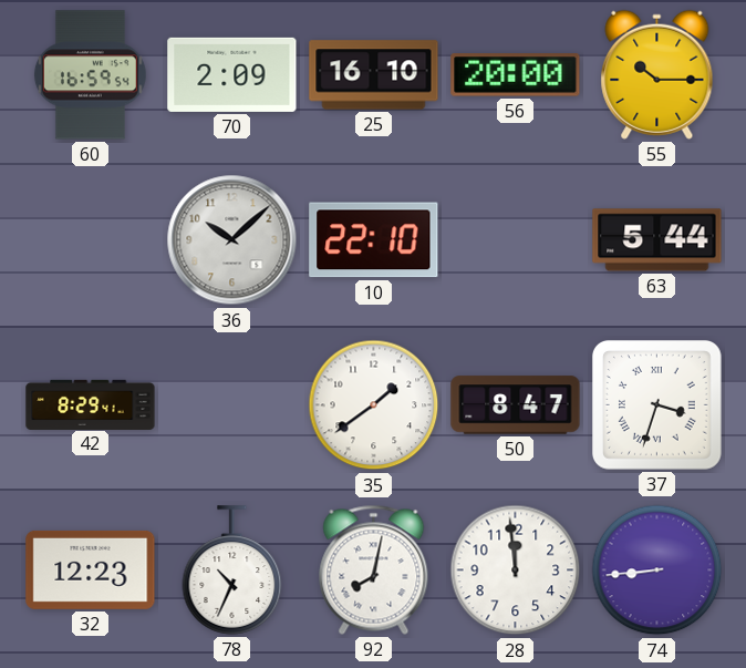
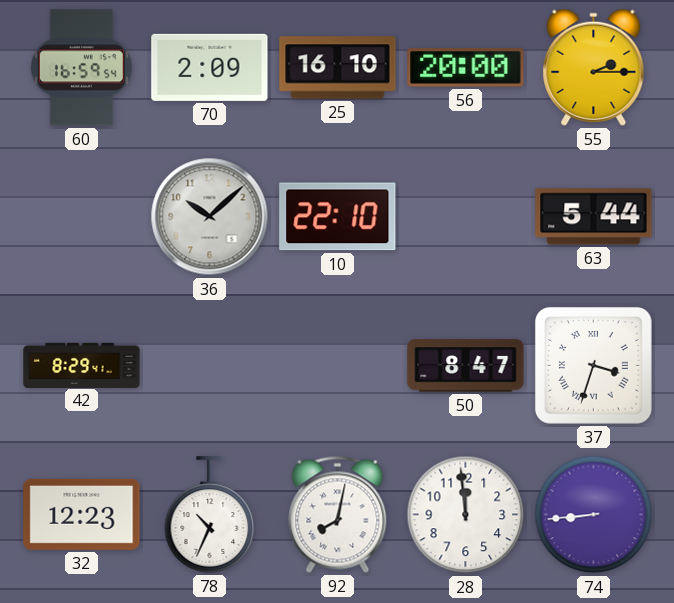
55: 10:15 -> 2:15
35: 1:39 -> none
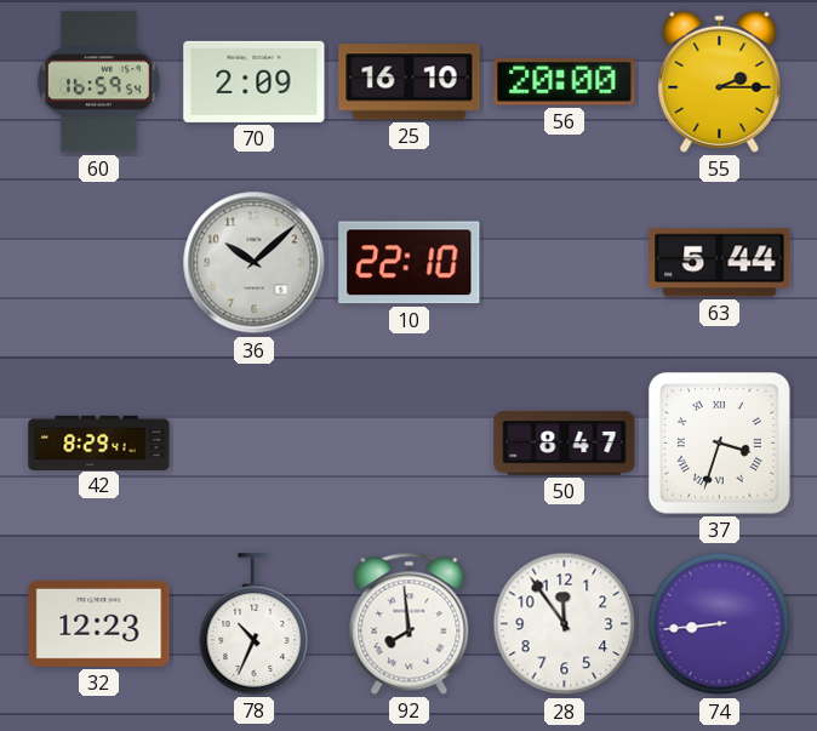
92: 8:02 -> 7:59
28: 11:59 -> 11:54
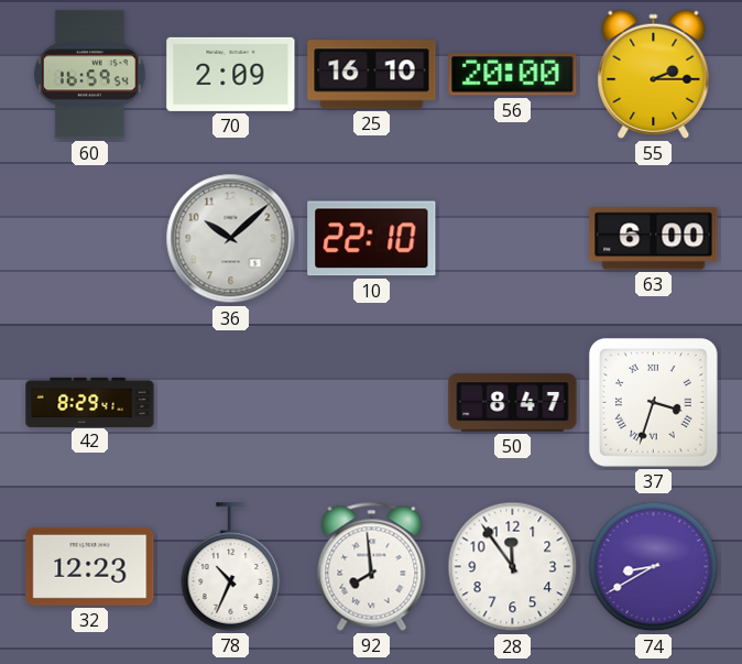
63: 5:44 -> 6:00
74: 8:44 -> 8:40
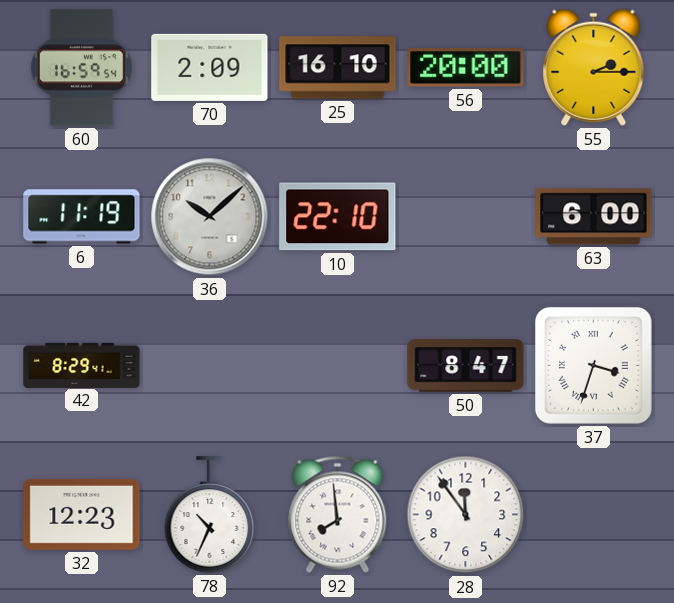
6: none -> 11:19
74: 8:40 -> none
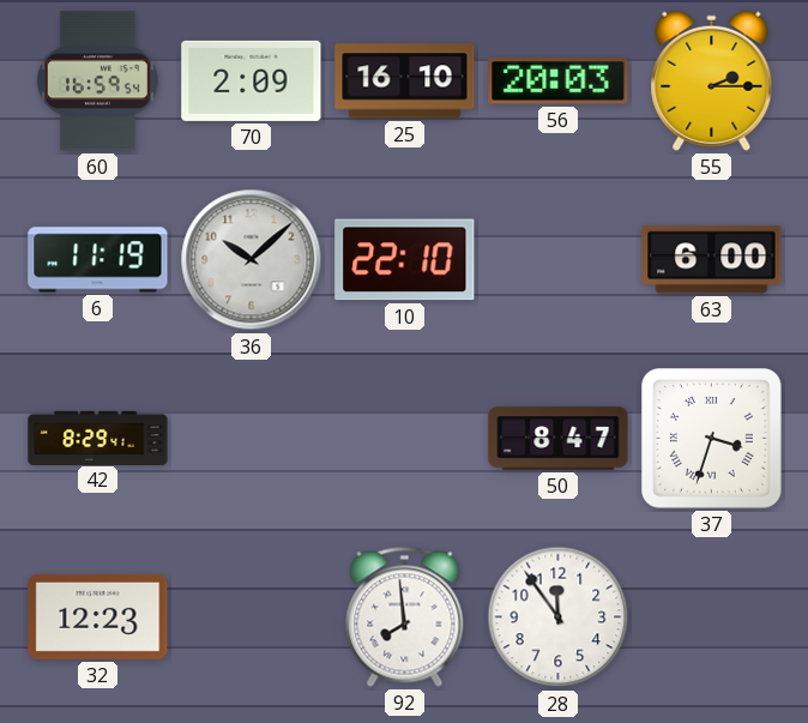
56: 20:00 -> 20:03
78: 10:34 -> none
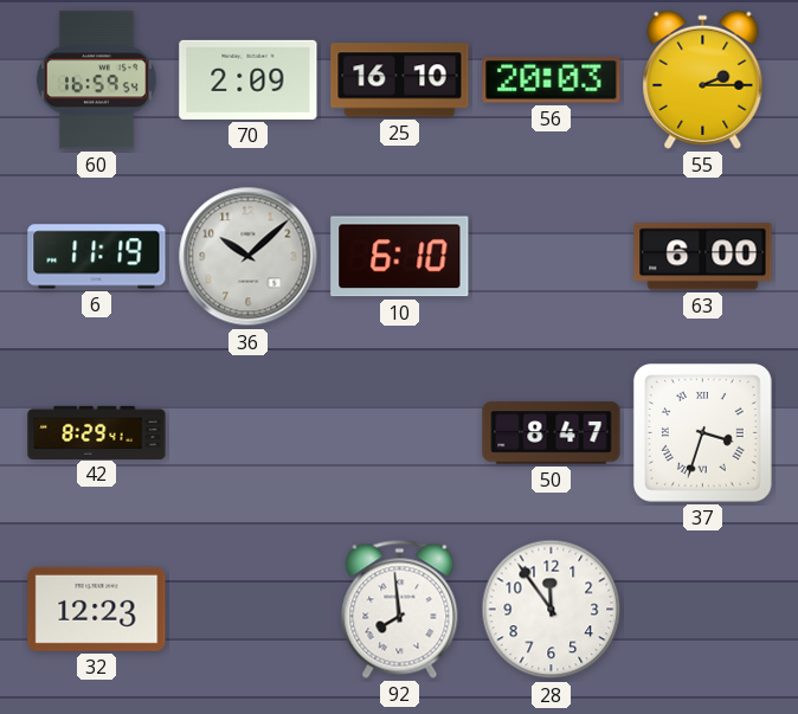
10: 22:10 -> 6:10
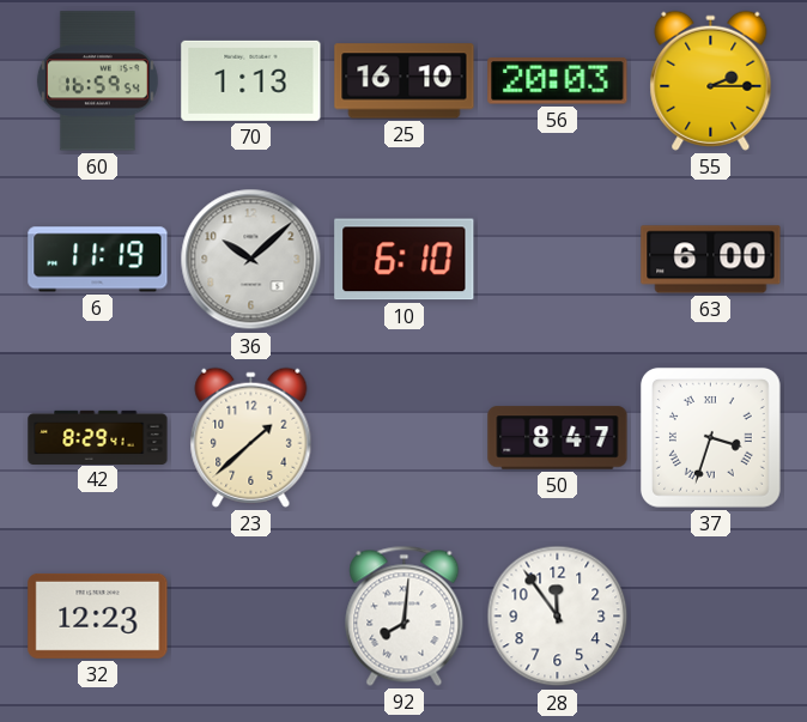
70: 2:09 -> 1:13
23: none -> 1:38
92: 7:59 -> 8:01
